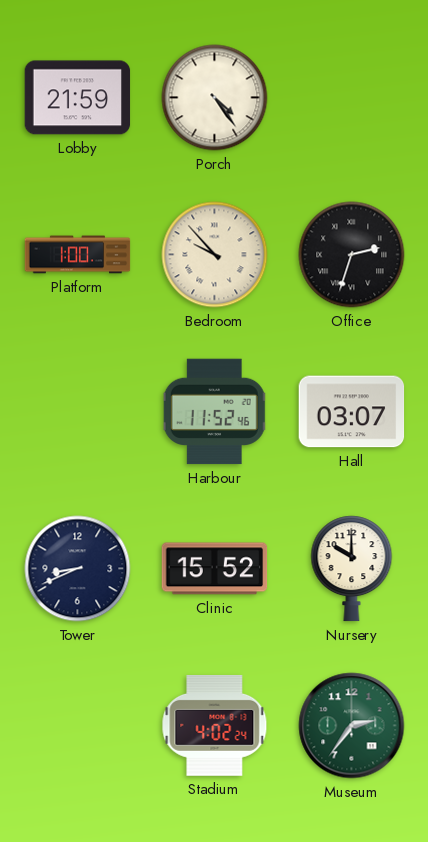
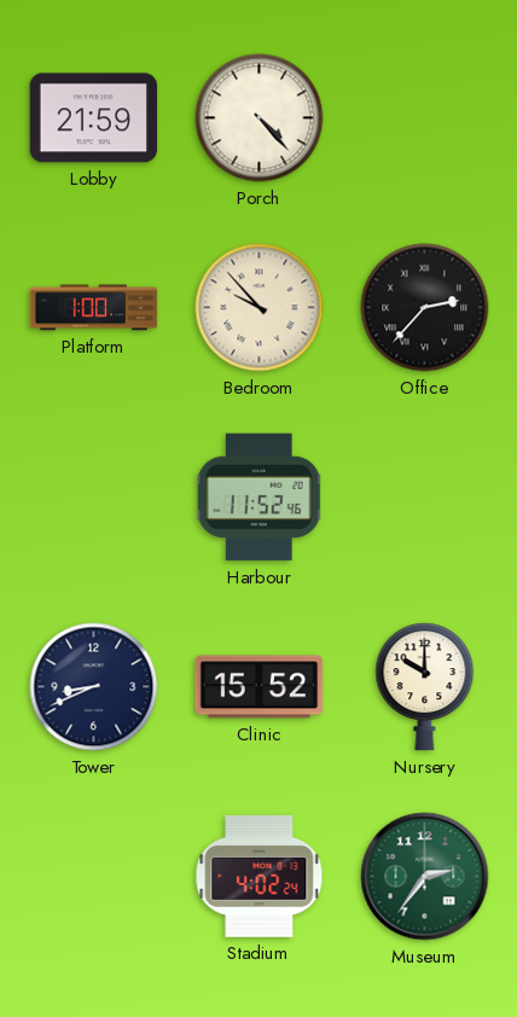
Porch: 4:24 -> 4:23
Office: 2:33 -> 2:37
Hall: 03:07 -> none
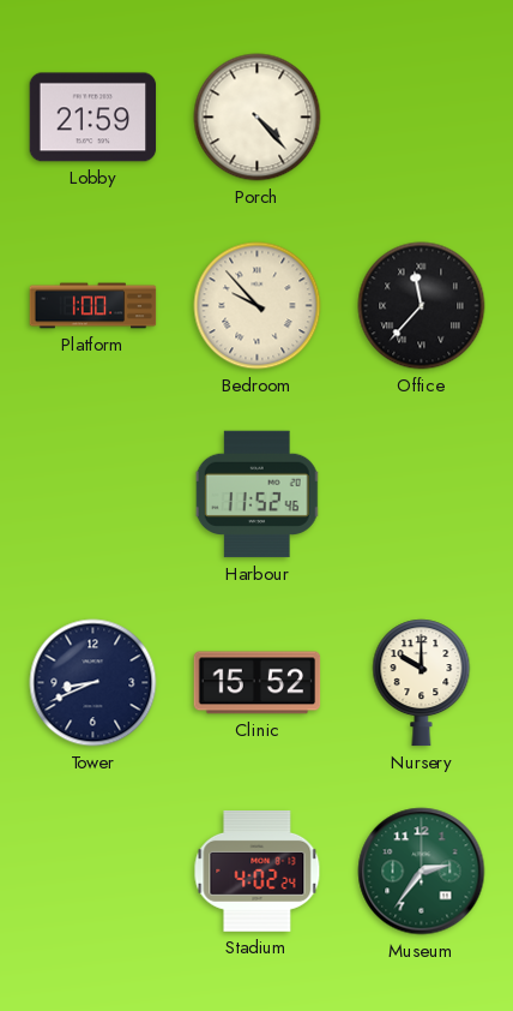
Office: 2:37 -> 11:37
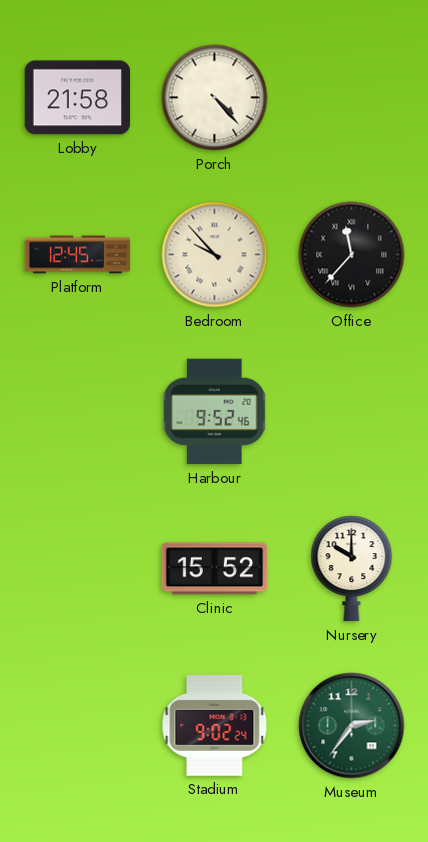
Lobby: 21:59 -> 21:58
Platform: 1:00 -> 12:45
Harbour: 11:52 -> 9:52
Tower: 8:41 -> none
Stadium: 4:02 -> 9:02
